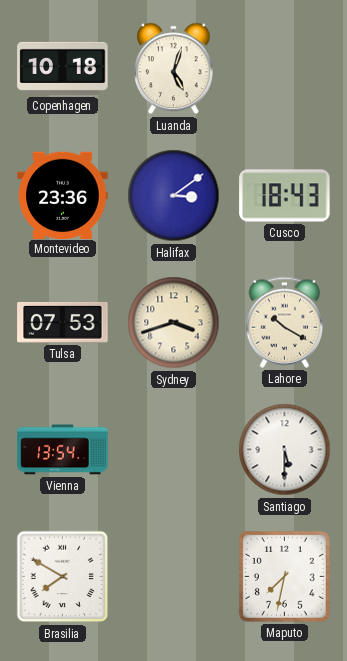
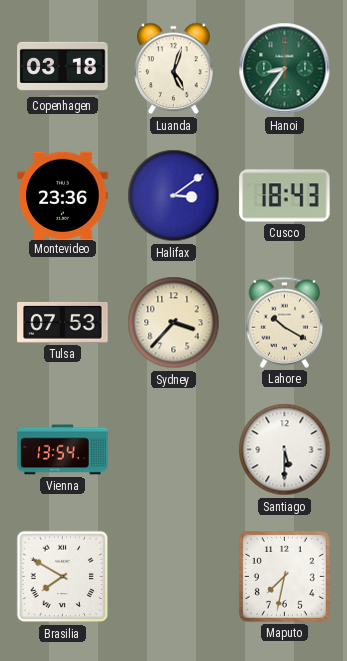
Copenhagen: 10:18 -> 03:18
Hanoi: none -> 8:36
Sydney: 3:42 -> 3:37
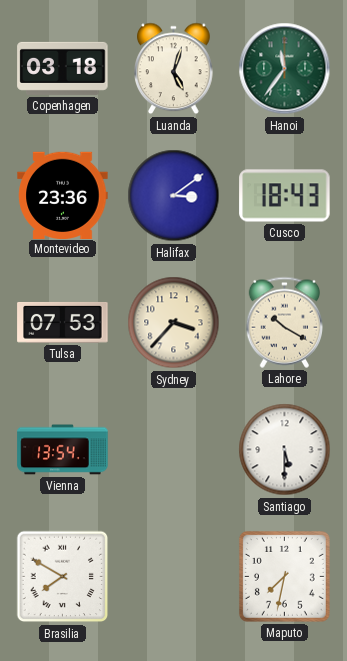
Hanoi: 8:36 -> 11:36
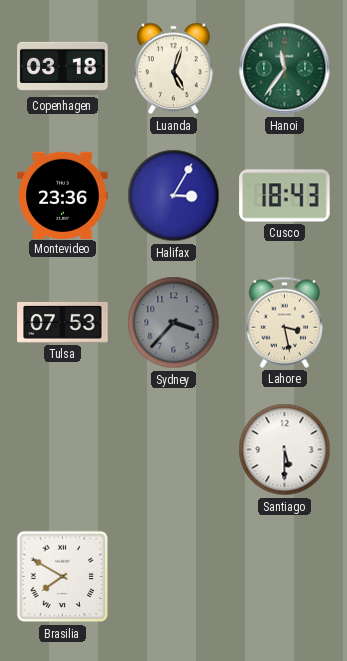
Halifax: 3:09 -> 3:05
Sydney dial: cream -> grey
Lahore: 10:20 -> 3:28
Vienna: 13:54 -> none
Maputo: 7:32 -> none
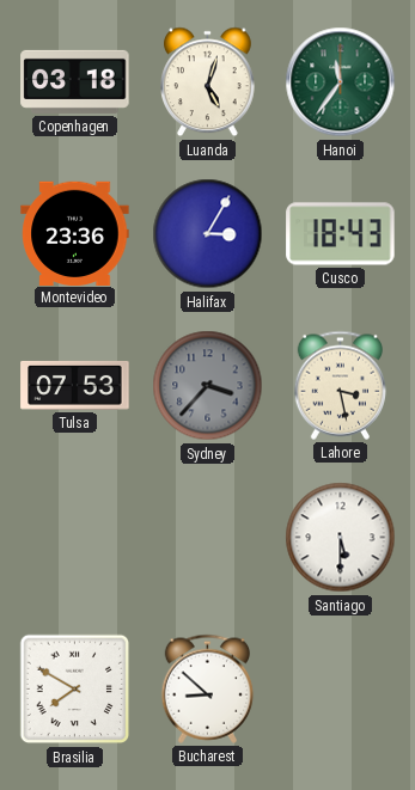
Bucharest: none -> 8:52
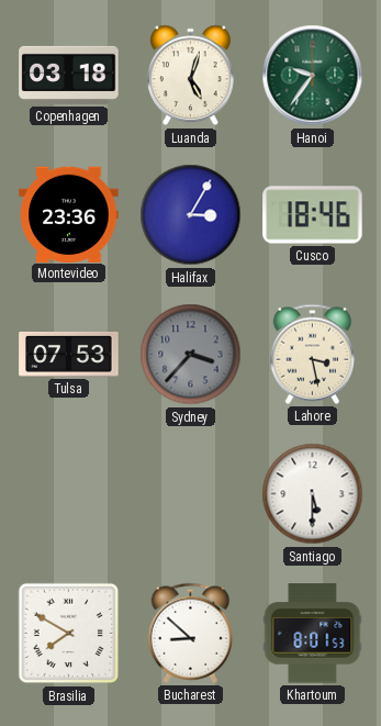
Hanoi: 11:36 -> 9:36
Cusco: 18:43 -> 18:46
Khartoum: none -> 8:01
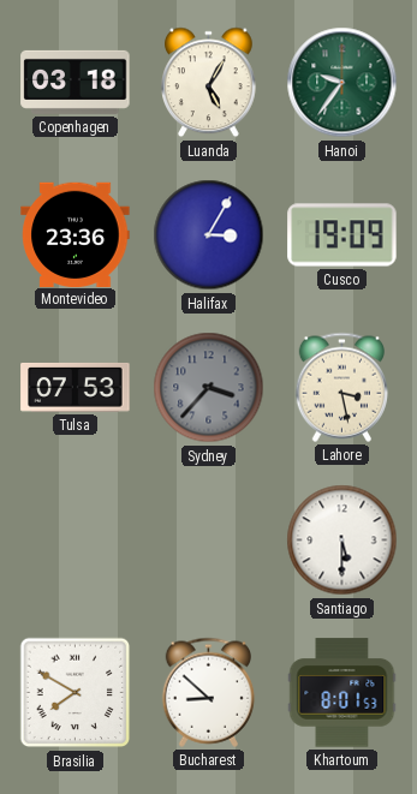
Luanda: 5:03 -> 5:05
Cusco: 18:46 -> 19:09
